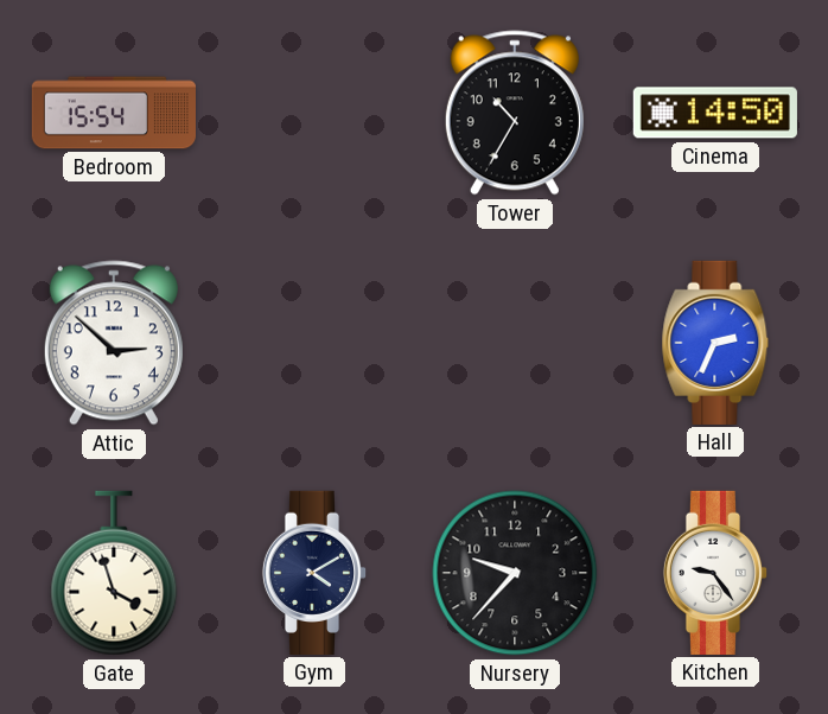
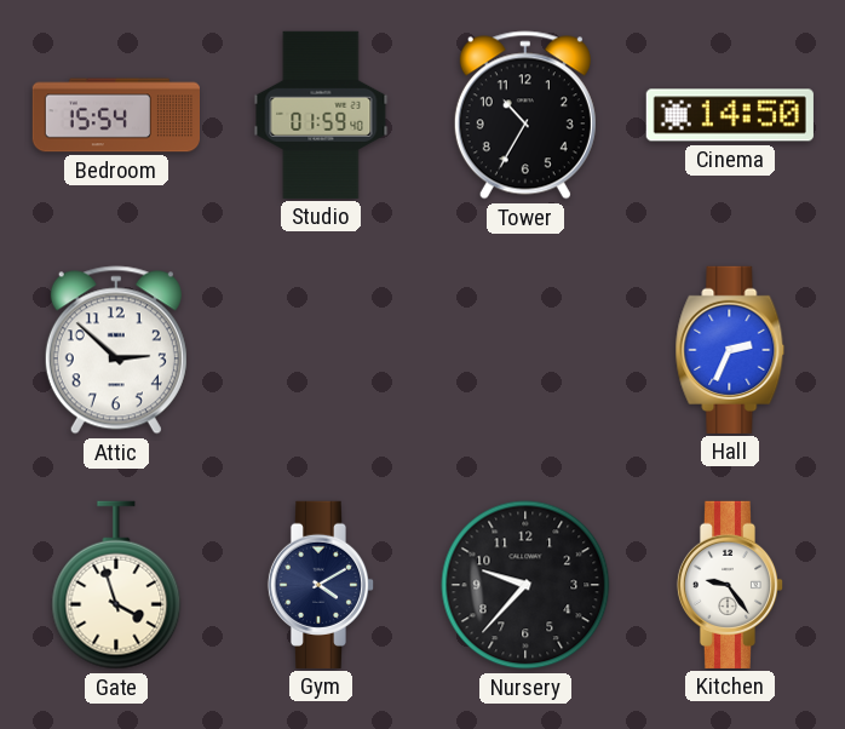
Studio: none -> 01:59
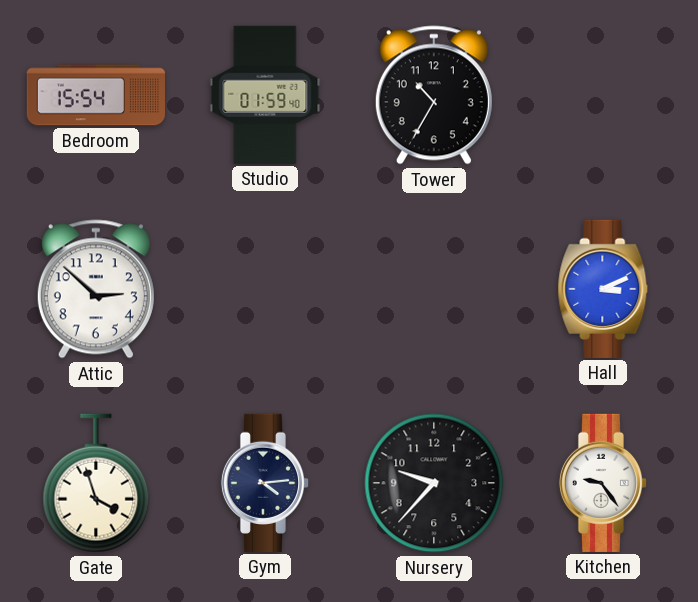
Cinema: 14:50 -> none
Hall: 2:34 -> 3:11
Gym: 4:10 -> 4:14
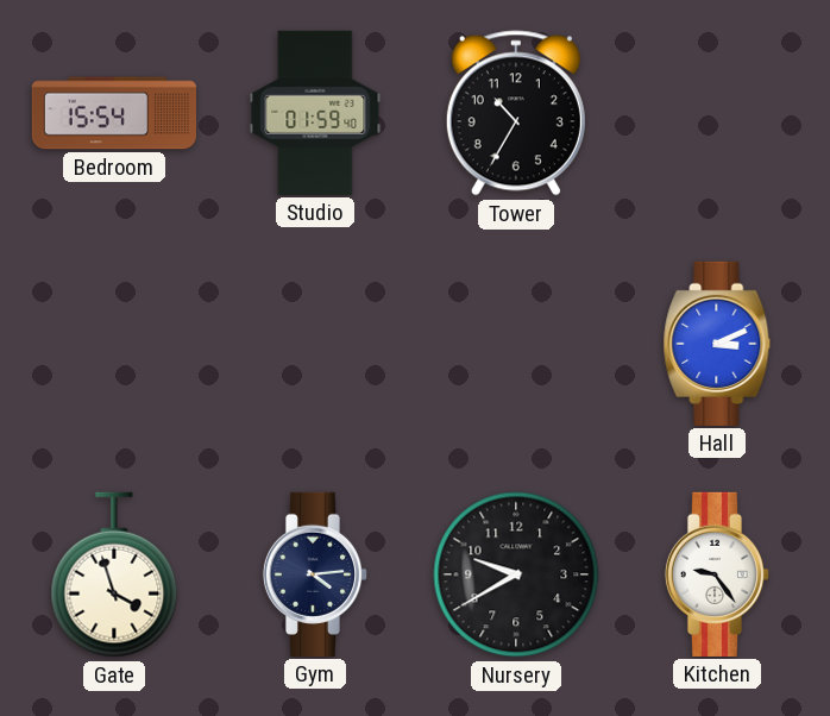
Attic: 2:52 -> none
Nursery: 9:37 -> 9:40
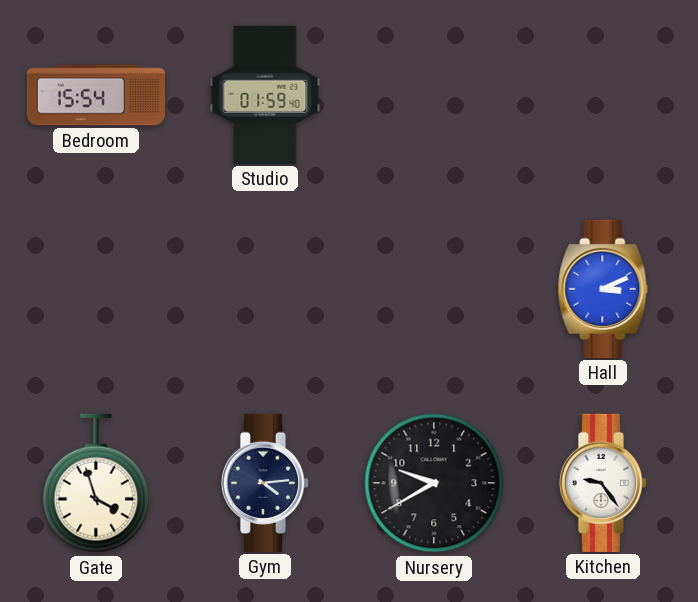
Tower: 10:35 -> none
